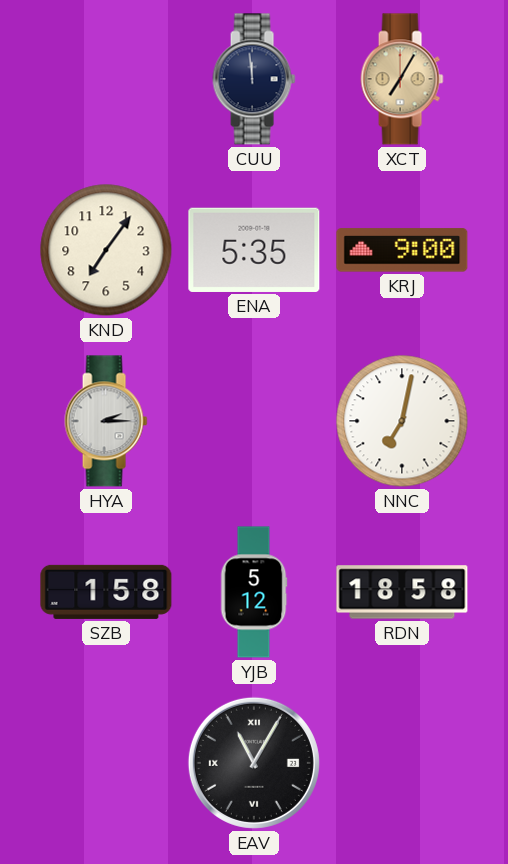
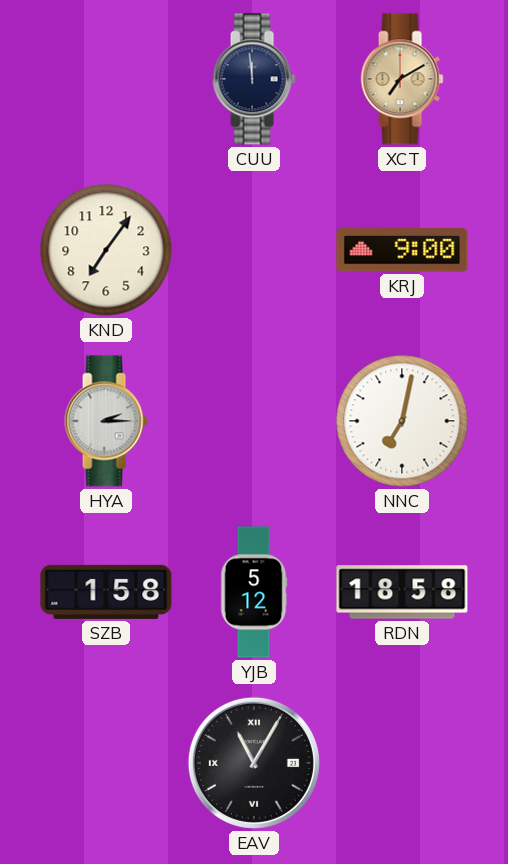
XCT: 7:05 -> 7:10
ENA: 5:35 -> none
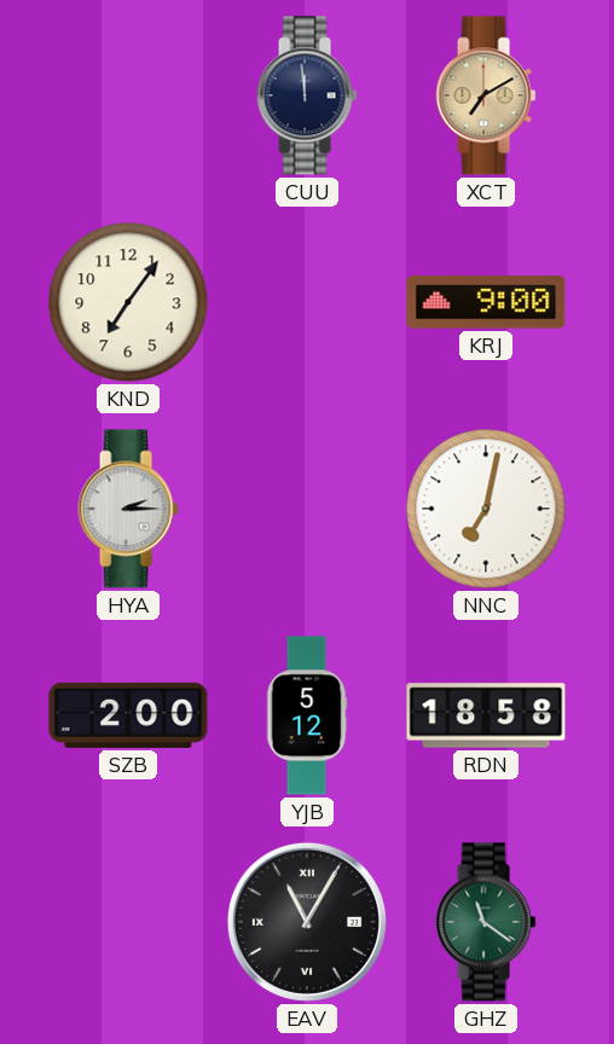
SZB: 1:58 -> 2:00
GHZ: none -> 11:21
